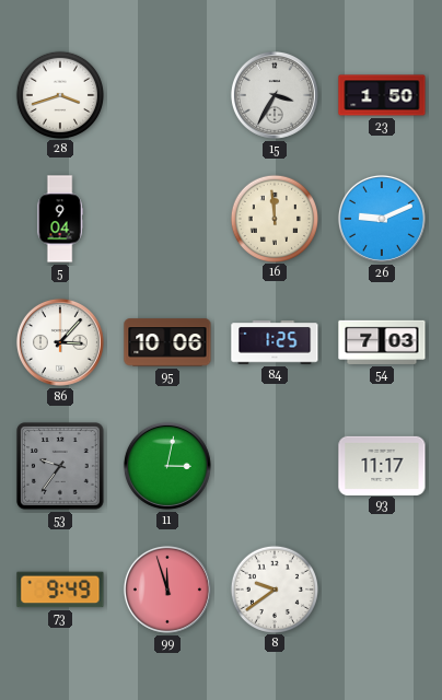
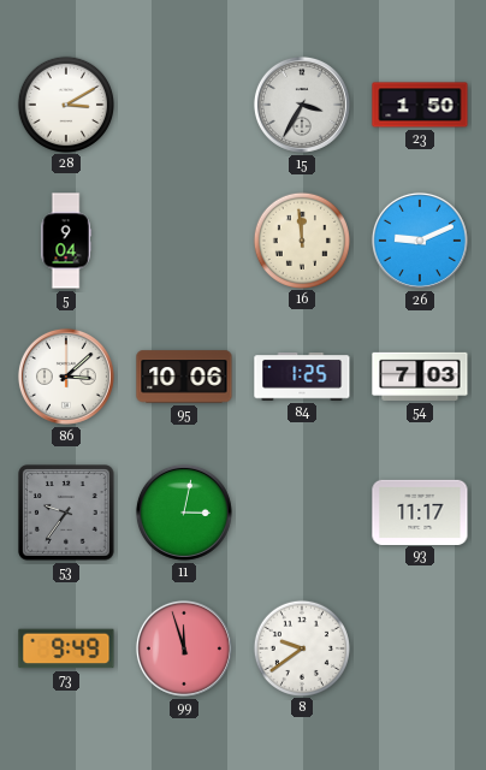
28: 3:42 -> 3:10
86: 3:07 -> 3:08
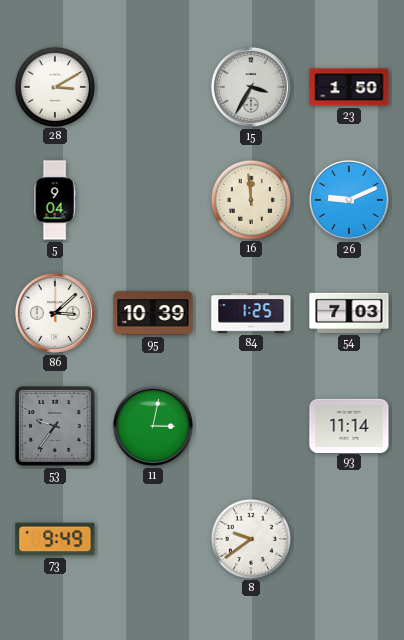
95: 10:06 -> 10:39
93: 11:17 -> 11:14
99: 11:57 -> none
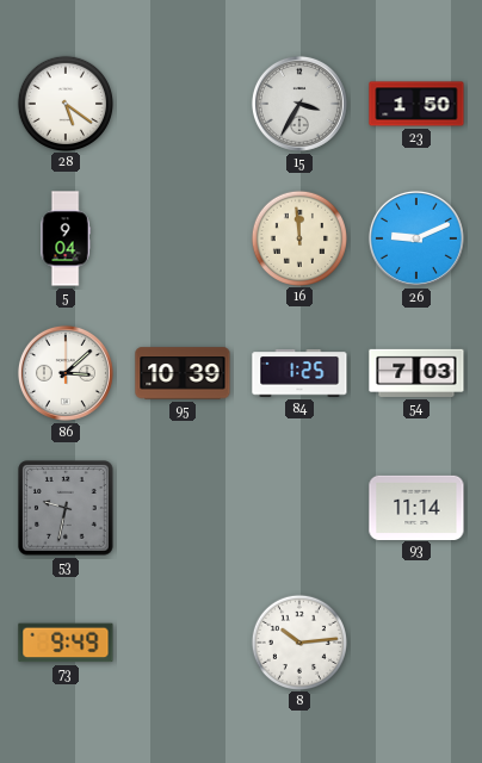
28: 3:10 -> 5:21
53: 9:36 -> 9:32
11: 3:02 -> none
8: 9:39 -> 10:14
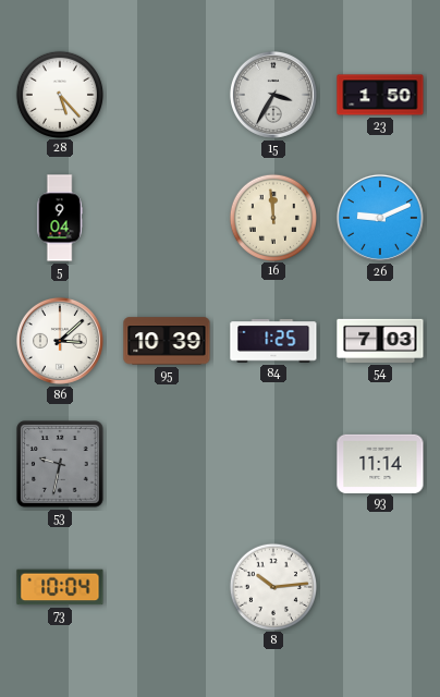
28: 5:21 -> 5:23
73: 9:49 -> 10:04
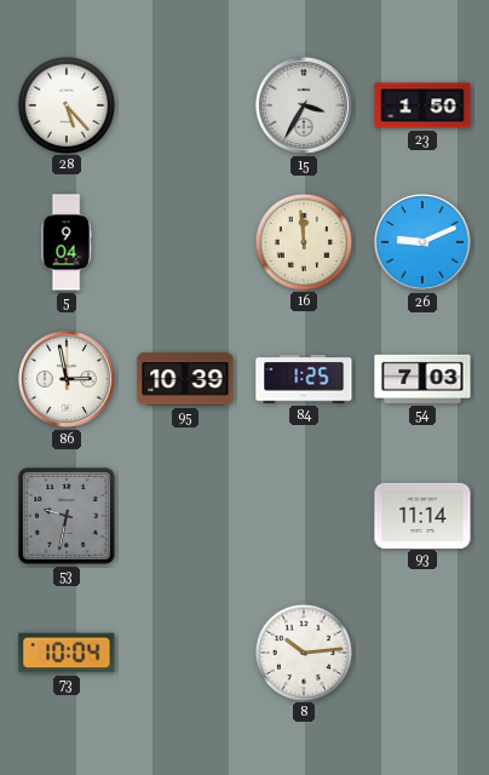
86: 3:08 -> 2:58
